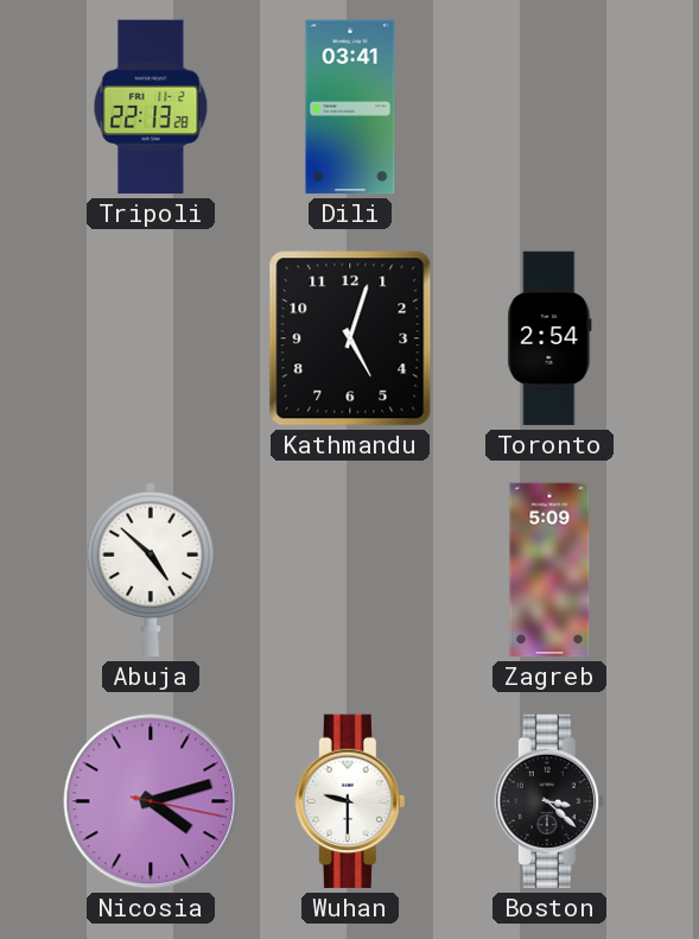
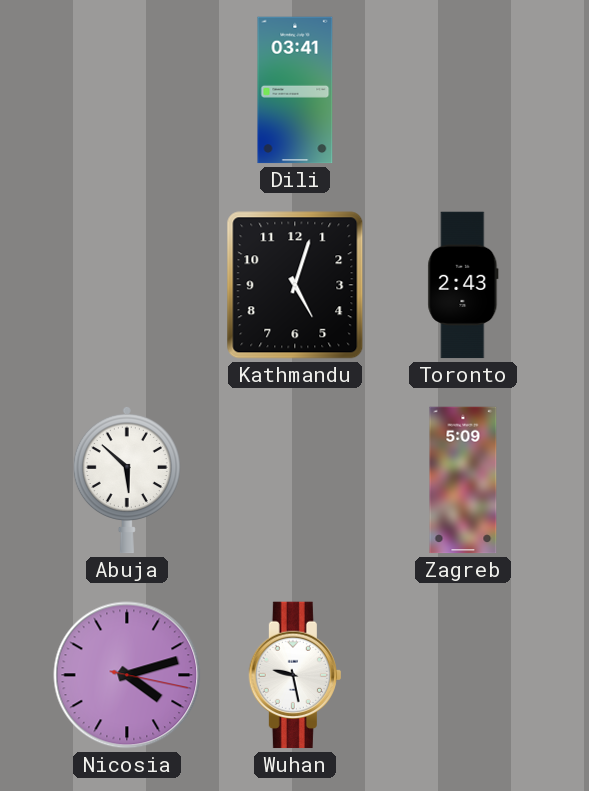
Tripoli: 22:13 -> none
Toronto: 2:54 -> 2:43
Abuja: 4:52 -> 5:52
Wuhan: 9:30 -> 9:28
Boston: 3:22 -> none
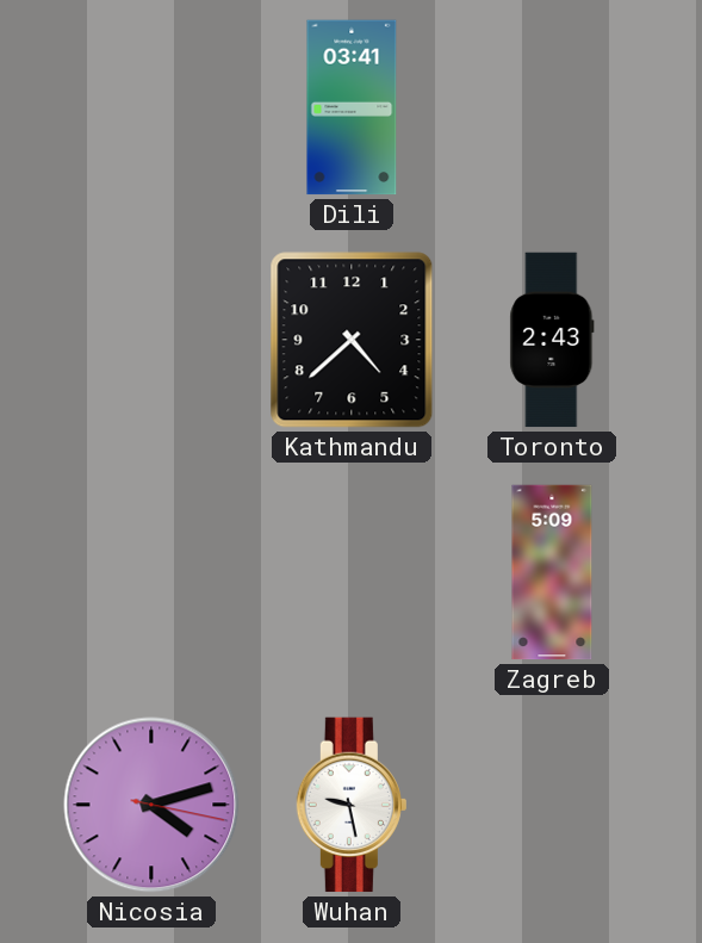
Kathmandu: 5:03 -> 4:38
Abuja: 5:52 -> none
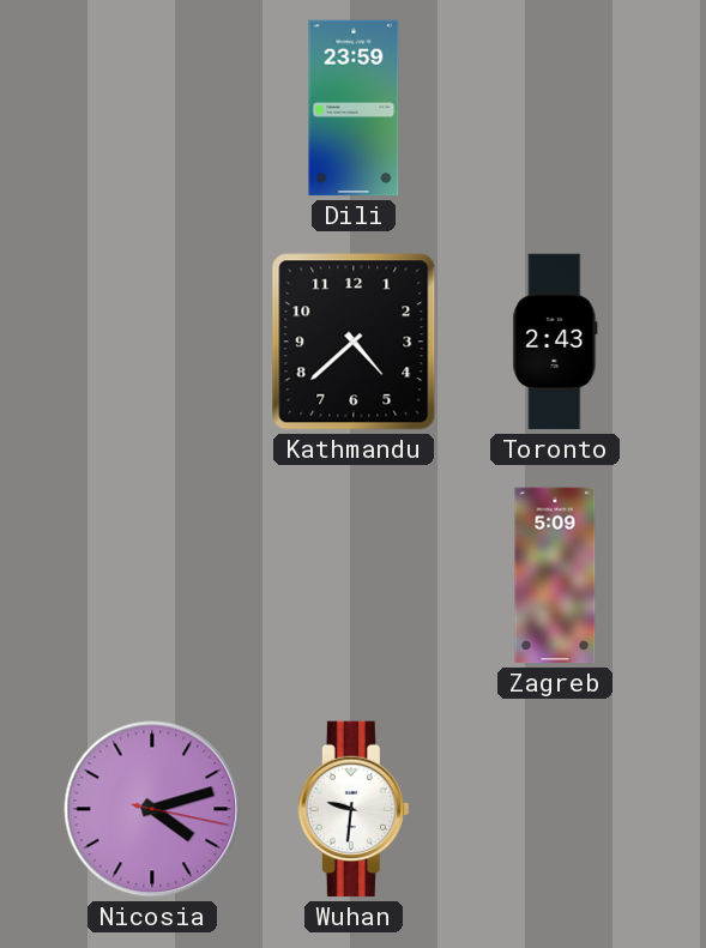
Dili: 03:41 -> 23:59
Wuhan: 9:28 -> 9:31
